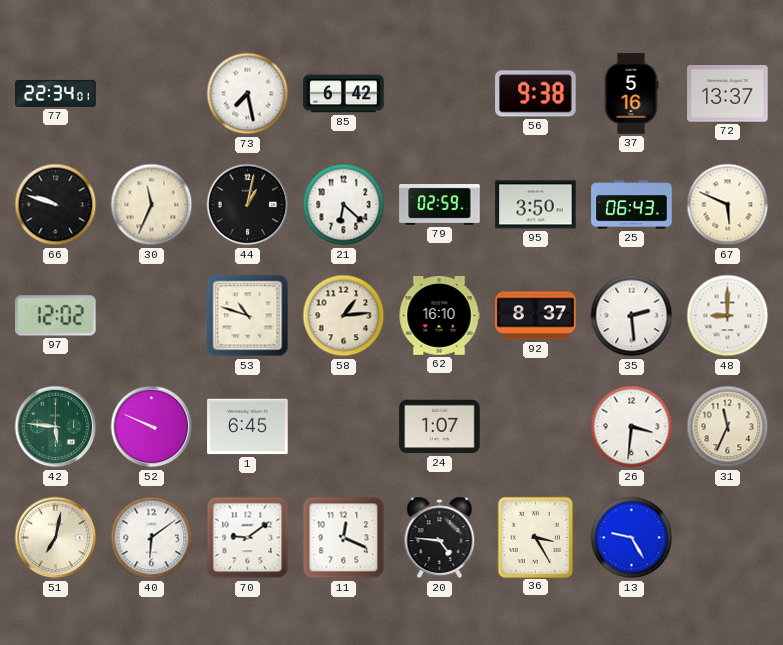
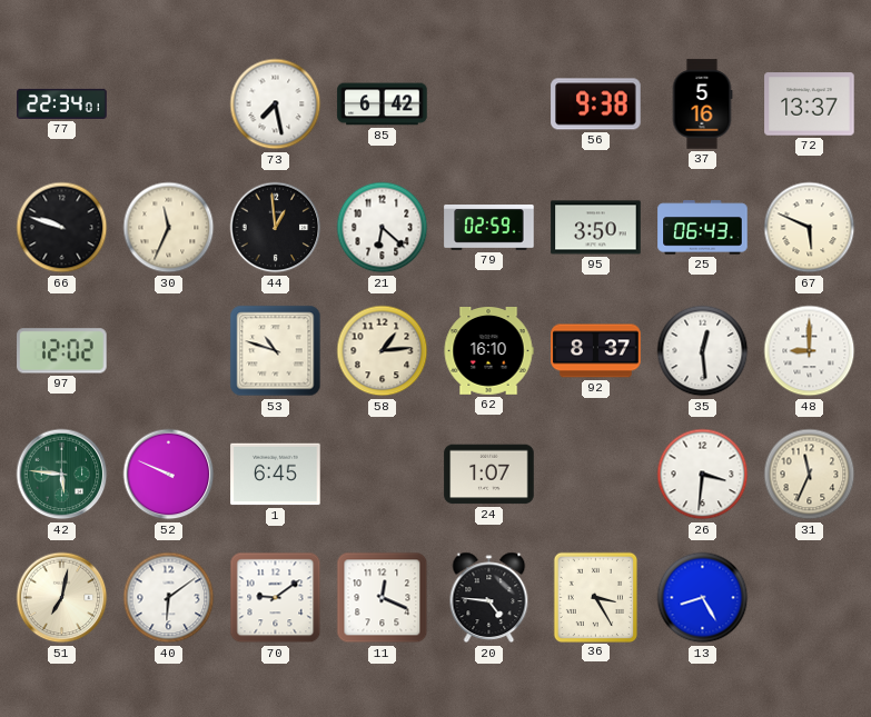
44: 1:02 -> 12:59
35: 2:29 -> 12:29
13: 9:25 -> 8:25
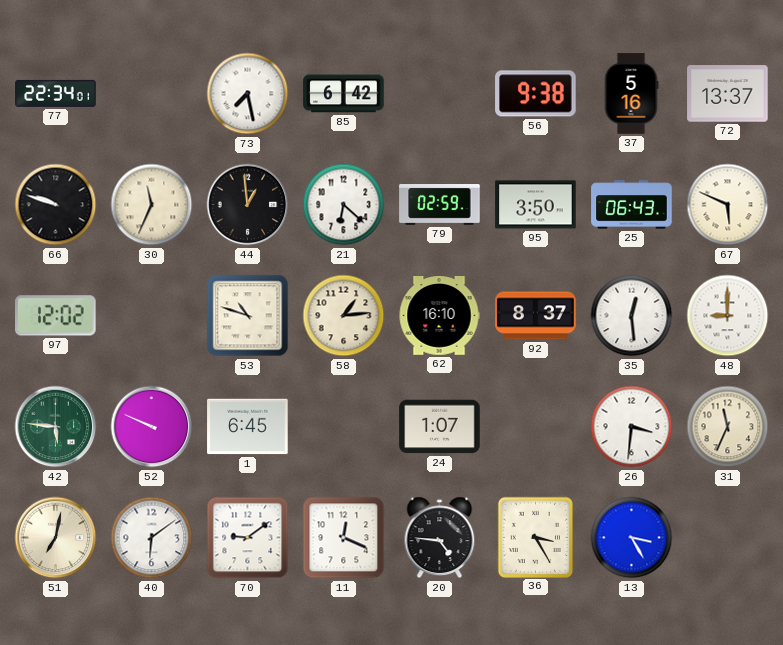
13: 8:25 -> 3:25
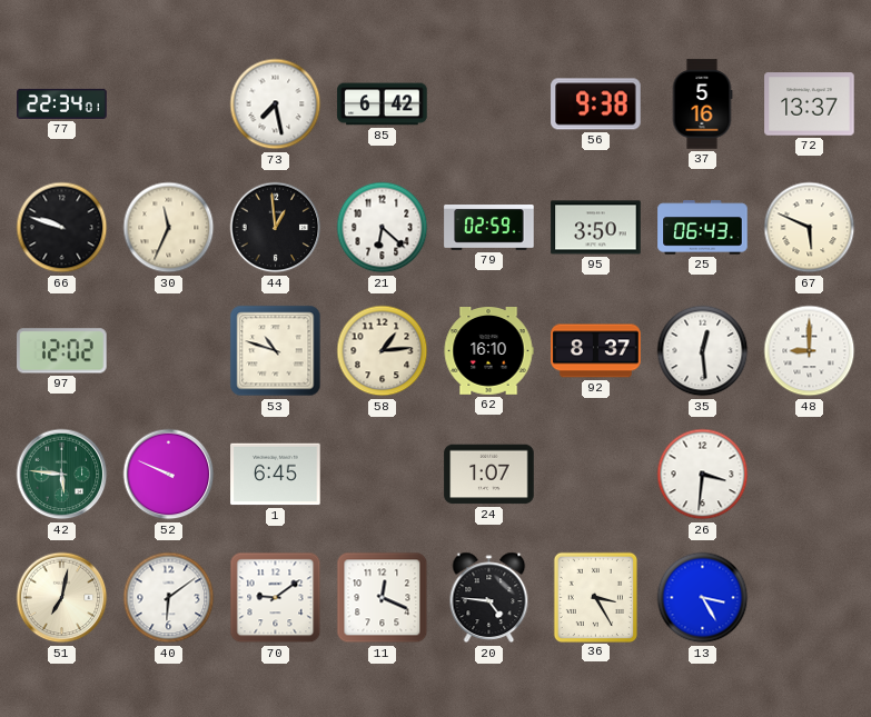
31: 11:34 -> none
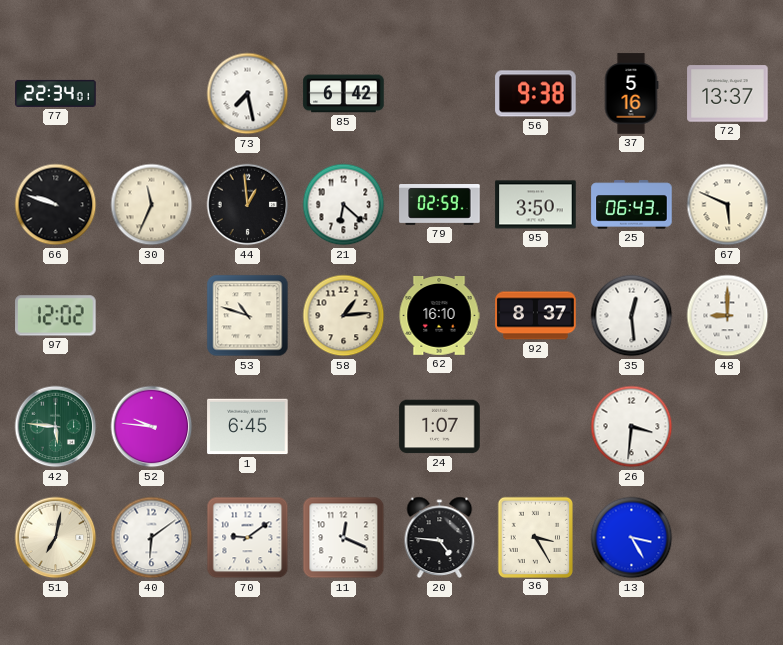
52: 9:49 -> 9:46
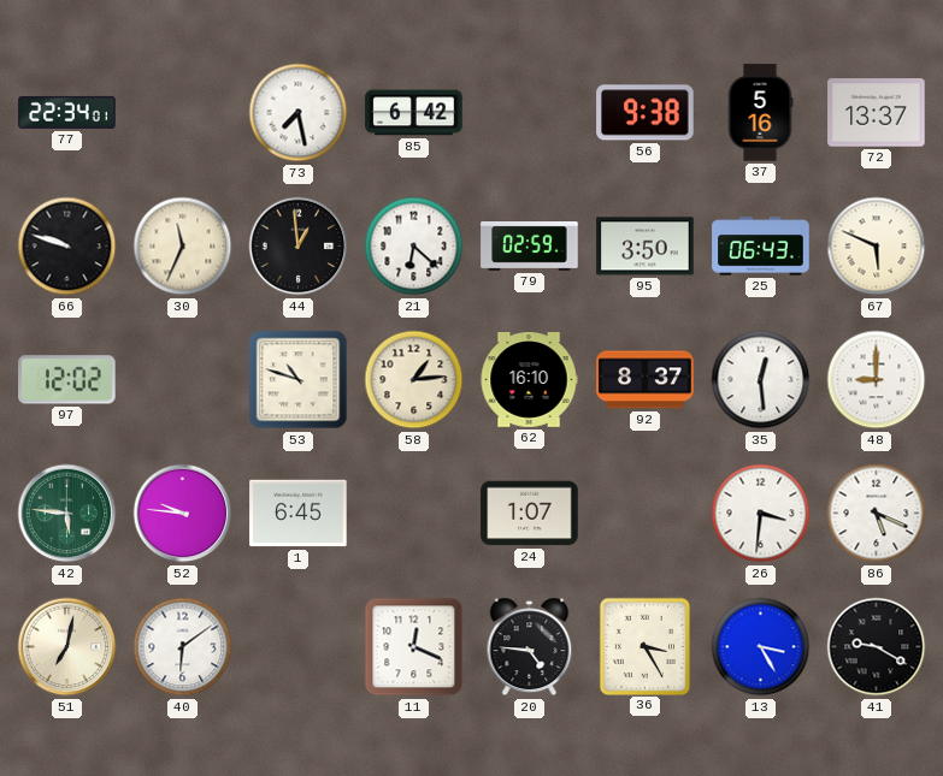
86: none -> 5:19
70: 9:09 -> none
41: none -> 9:20
